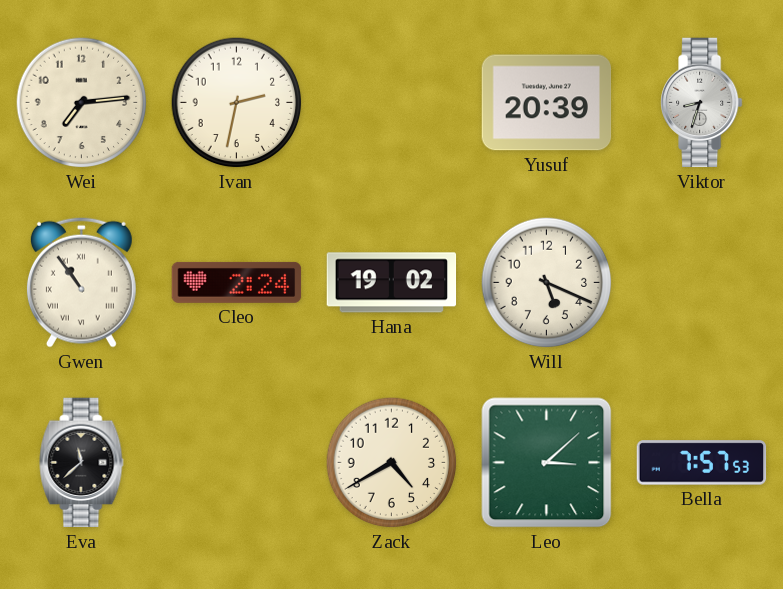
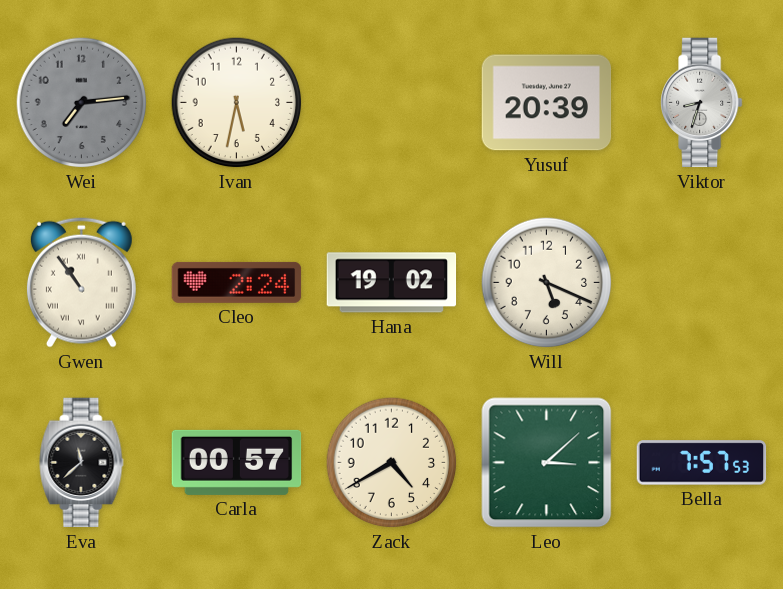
Wei dial: cream -> grey
Ivan: 2:32 -> 5:32
Carla: none -> 00:57
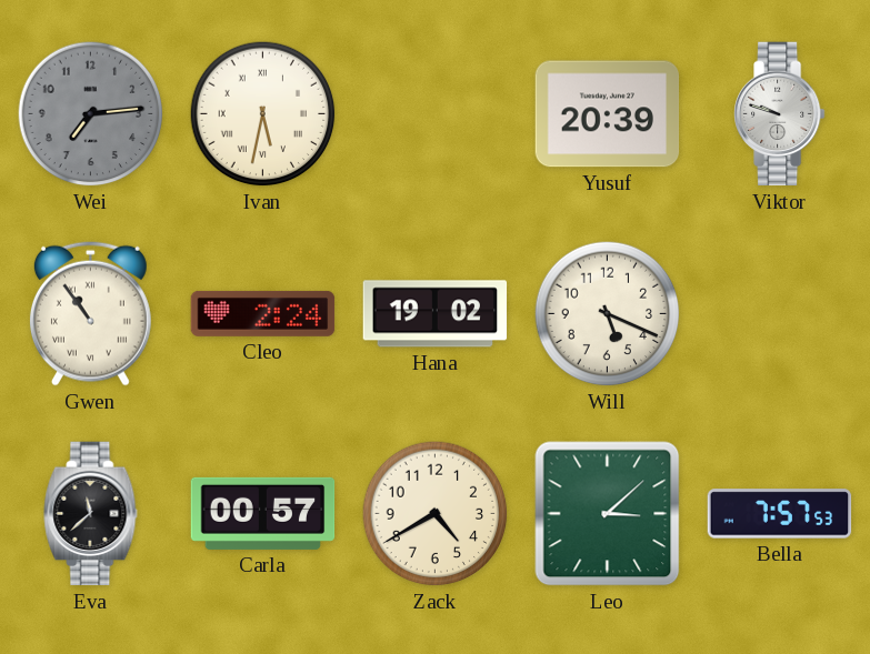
Ivan numerals: Arabic -> Roman
Viktor: 8:33 -> 9:48
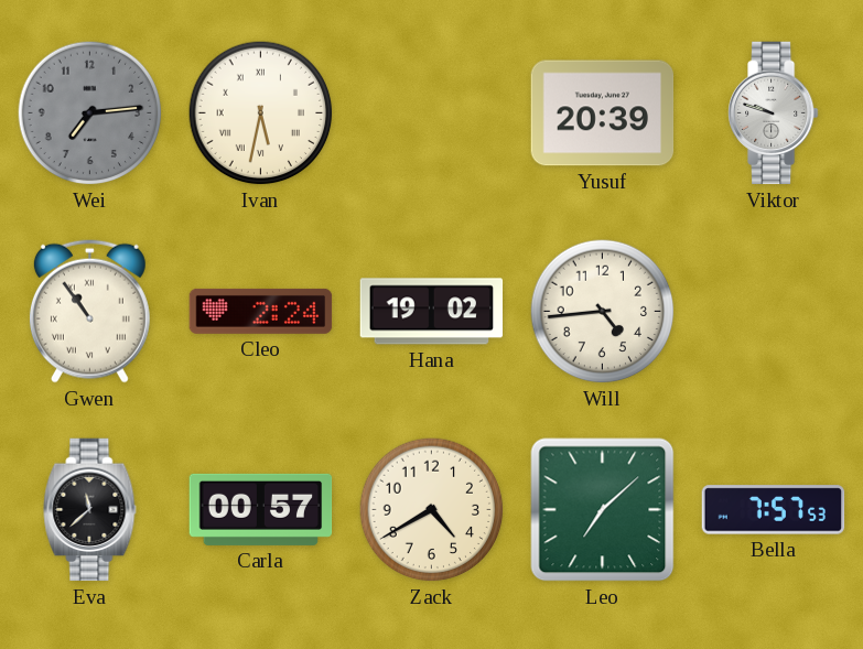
Will: 5:19 -> 4:44
Leo: 3:08 -> 7:08
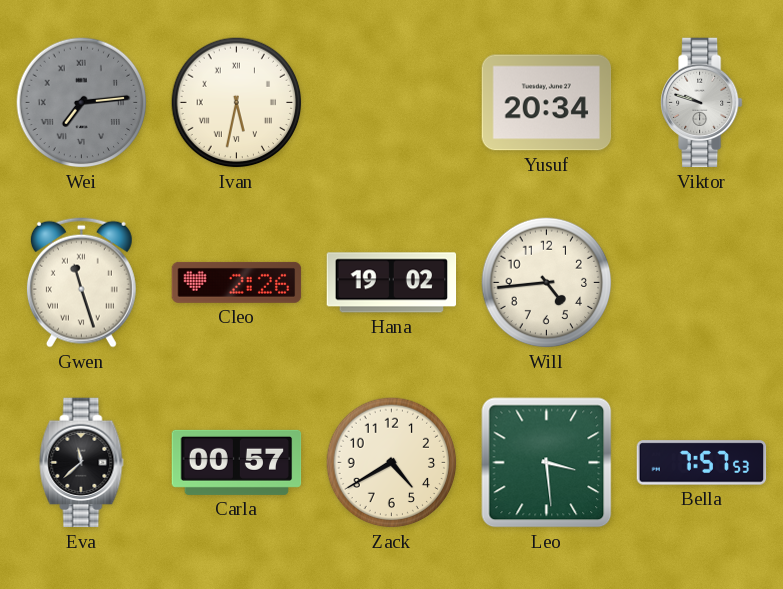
Wei numerals: Arabic -> Roman
Yusuf: 20:39 -> 20:34
Gwen: 10:54 -> 11:27
Cleo: 2:24 -> 2:26
Leo: 7:08 -> 3:29
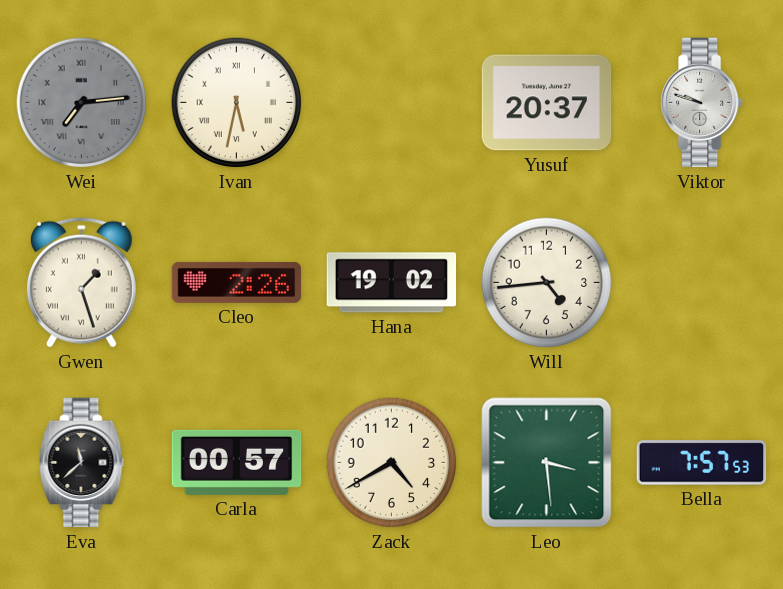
Yusuf: 20:34 -> 20:37
Gwen: 11:27 -> 1:27
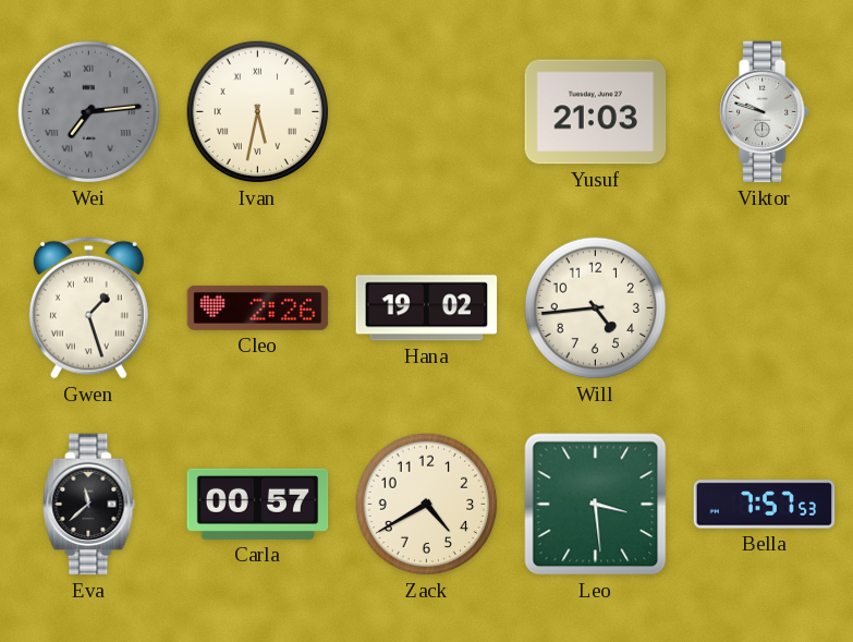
Yusuf: 20:37 -> 21:03
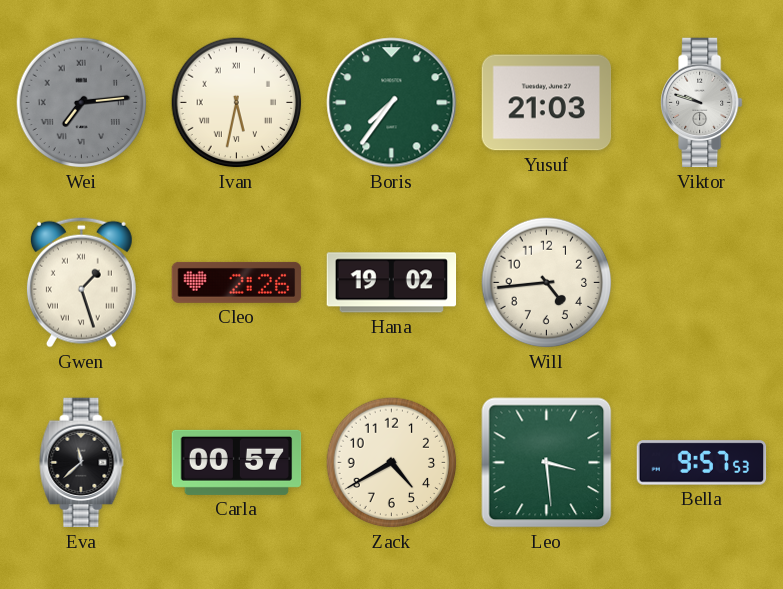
Boris: none -> 7:36
Bella: 7:57 -> 9:57
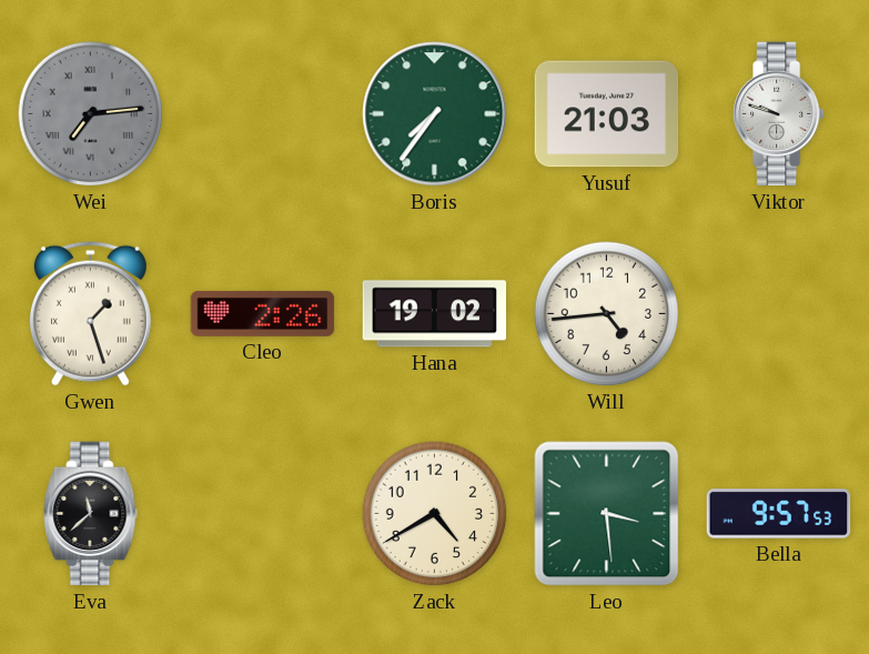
Ivan: 5:32 -> none
Carla: 00:57 -> none
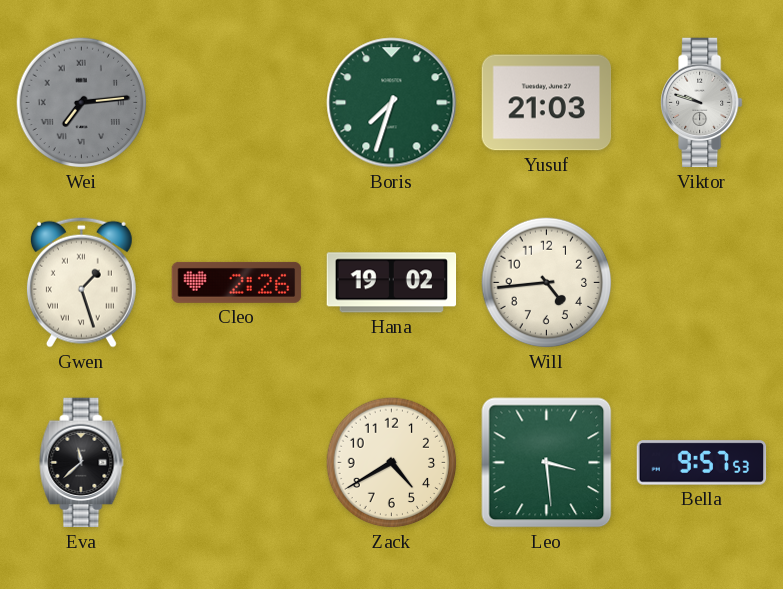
Boris: 7:36 -> 7:33
